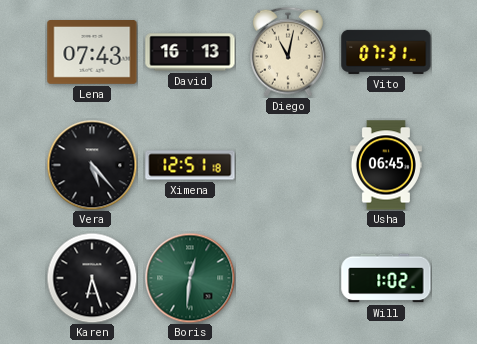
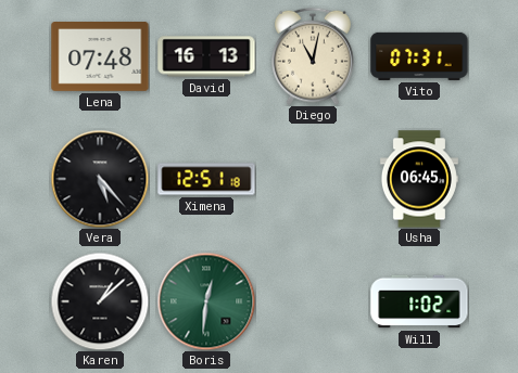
Lena: 07:43 -> 07:48
Karen: 6:27 -> 1:08
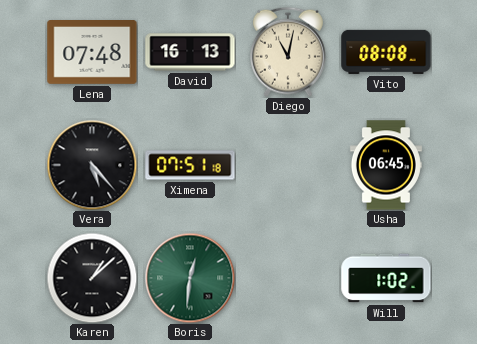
Vito: 07:31 -> 08:08
Ximena: 12:51 -> 07:51
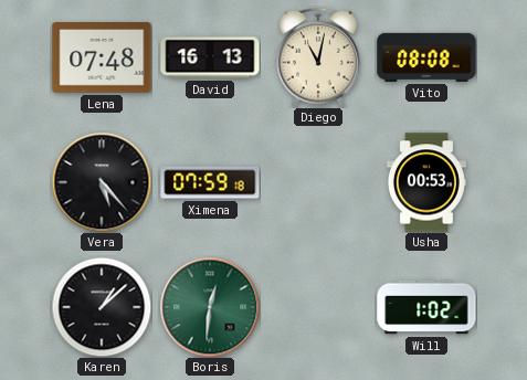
Ximena: 07:51 -> 07:59
Usha: 06:45 -> 00:53
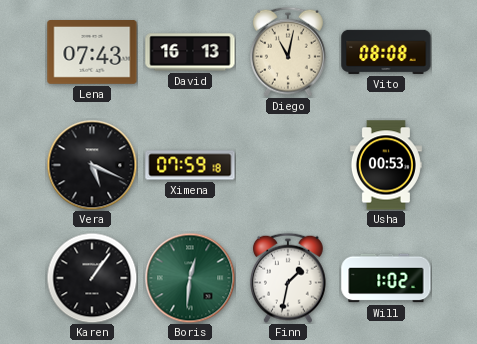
Lena: 07:48 -> 07:43
Vera: 5:23 -> 5:19
Karen: 1:08 -> 1:06
Finn: none -> 1:32
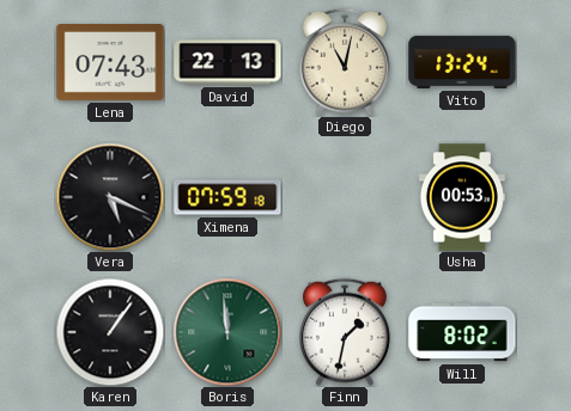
David: 16:13 -> 22:13
Vito: 08:08 -> 13:24
Boris: 12:31 -> 11:59
Will: 1:02 -> 8:02
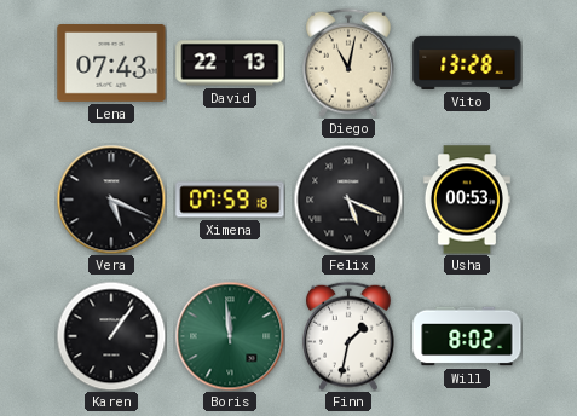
Vito: 13:24 -> 13:28
Felix: none -> 5:19
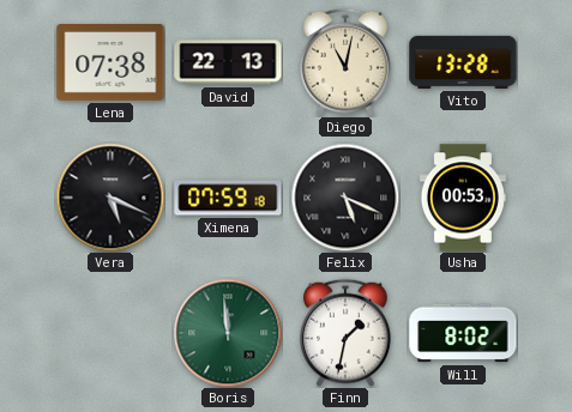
Lena: 07:43 -> 07:38
Karen: 1:06 -> none
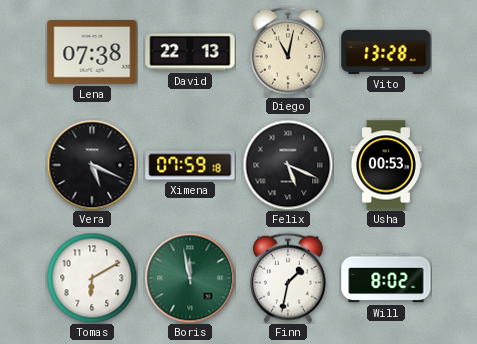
Tomas: none -> 6:10
Boris: 11:59 -> 11:58
